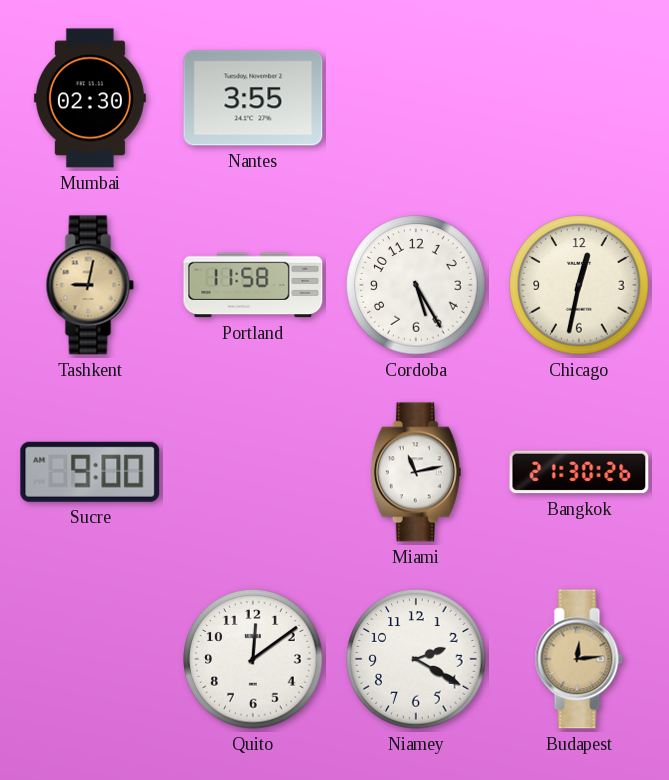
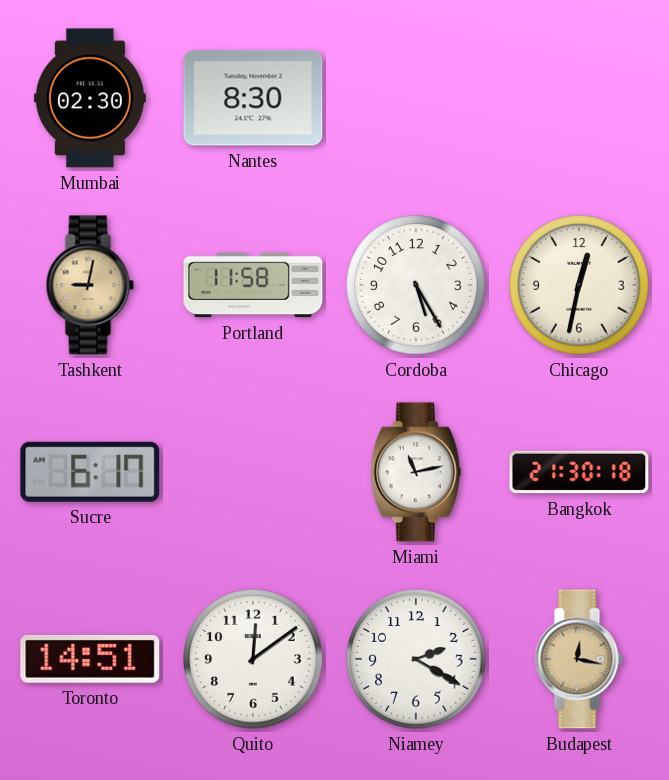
Nantes: 3:55 -> 8:30
Sucre: 9:00 -> 6:17
Bangkok: 21:30:26 -> 21:30:18
Toronto: none -> 14:51
Budapest: 12:14 -> 12:17
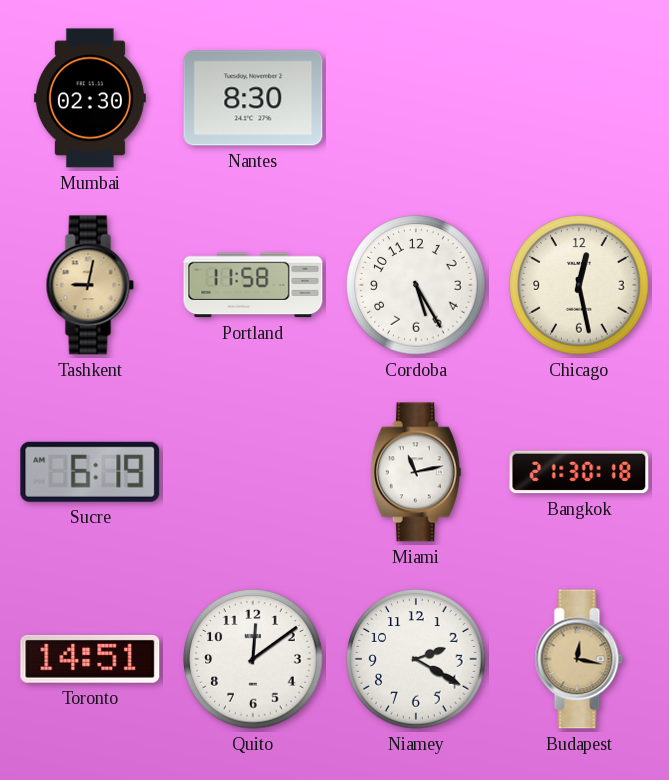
Chicago: 12:32 -> 12:28
Sucre: 6:17 -> 6:19
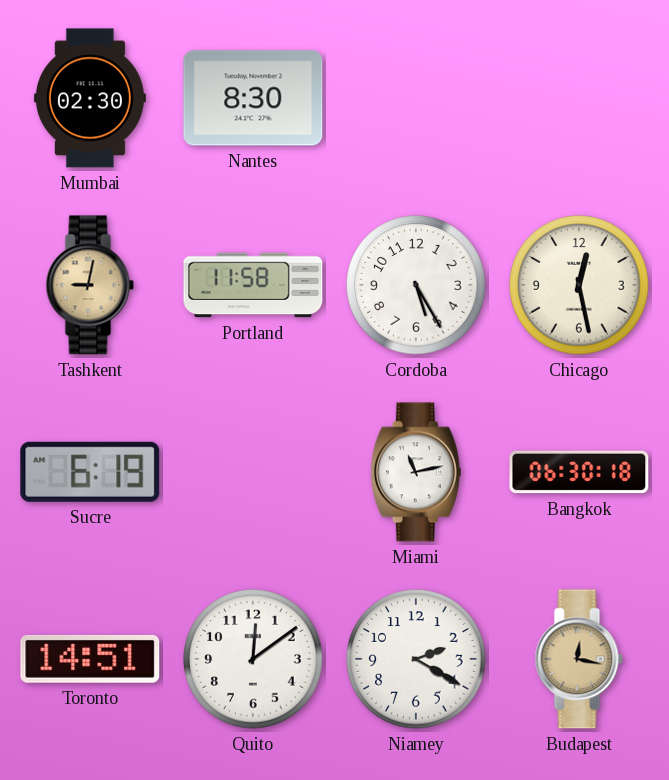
Bangkok: 21:30 -> 06:30
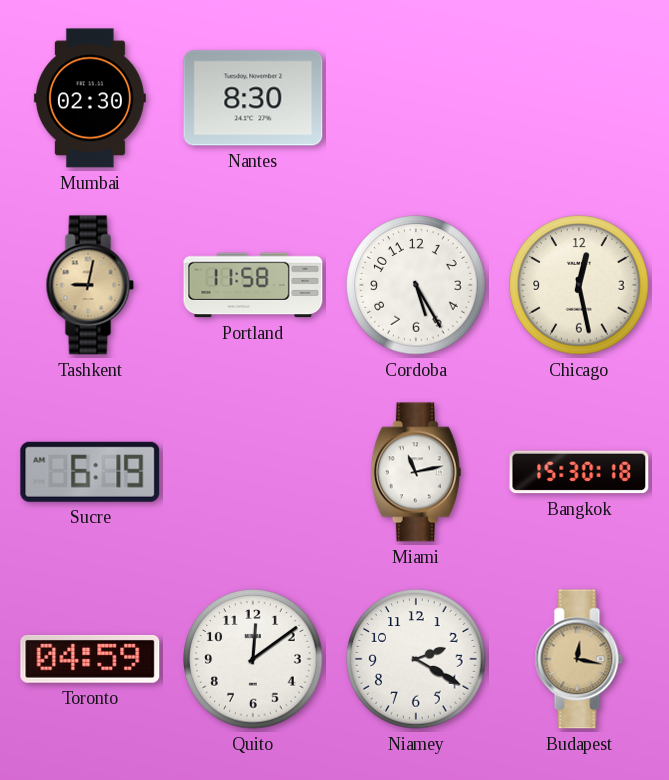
Bangkok: 06:30 -> 15:30
Toronto: 14:51 -> 04:59
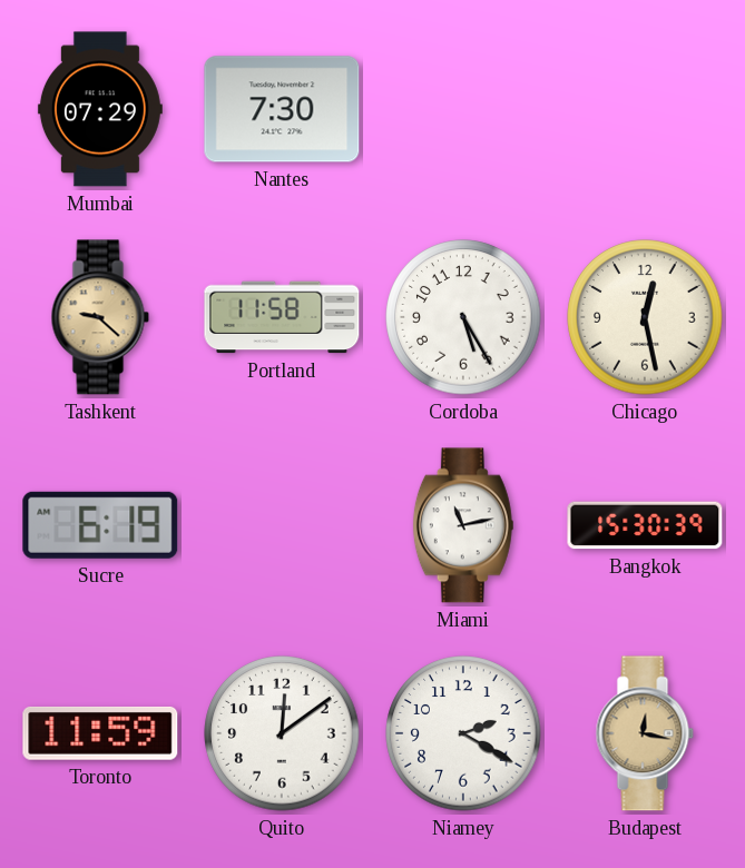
Mumbai: 02:30 -> 07:29
Nantes: 8:30 -> 7:30
Tashkent: 9:02 -> 9:22
Bangkok: 15:30:18 -> 15:30:39
Toronto: 04:59 -> 11:59
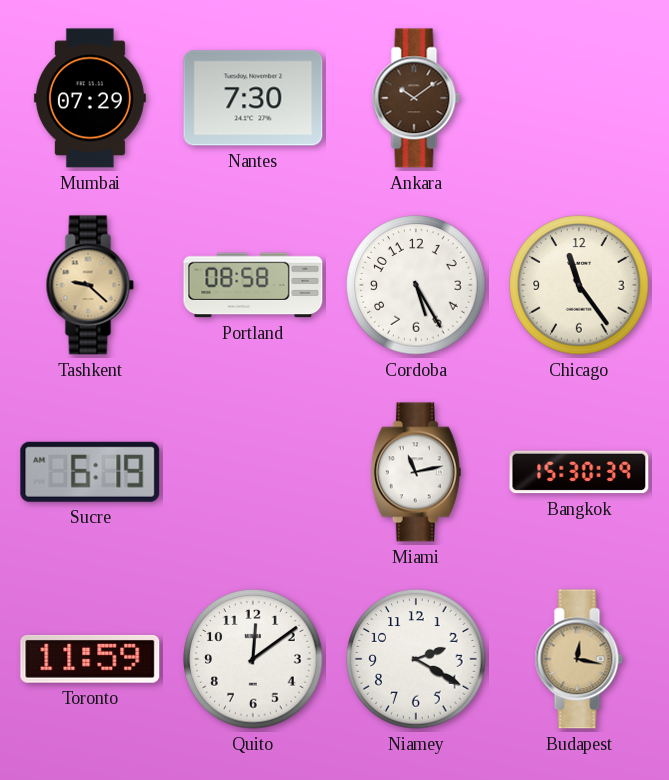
Ankara: none -> 10:09
Portland: 11:58 -> 08:58
Chicago: 12:28 -> 11:24
